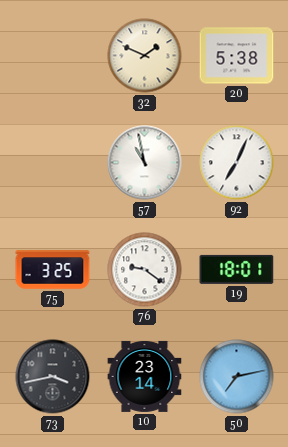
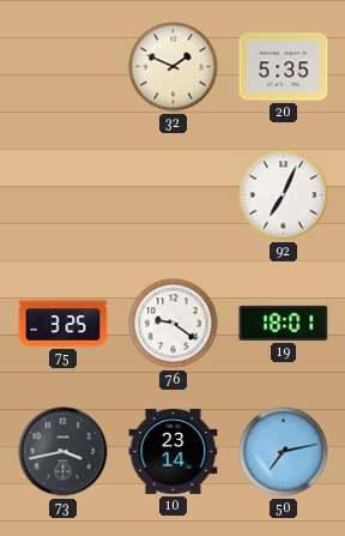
20: 5:38 -> 5:35
57: 10:58 -> none
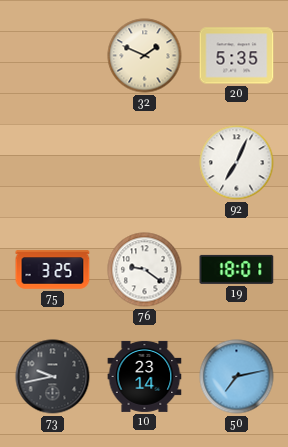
73: 3:43 -> 9:43
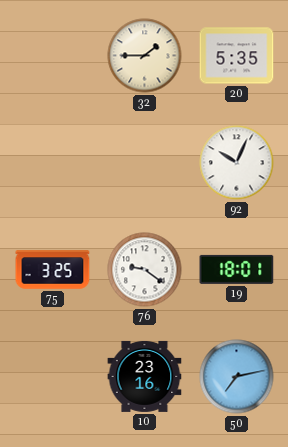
32: 1:49 -> 1:45
92: 7:04 -> 10:04
73: 9:43 -> none
10: 23:14 -> 23:16
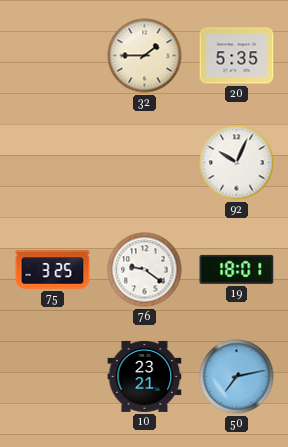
10: 23:16 -> 23:21
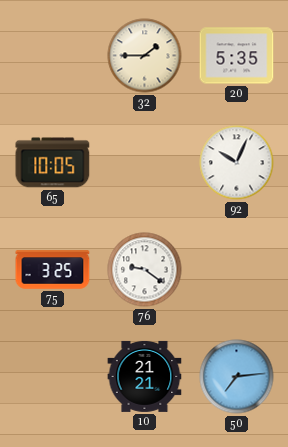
65: none -> 10:05
19: 18:01 -> none
10: 23:21 -> 21:21
50: 7:13 -> 7:14
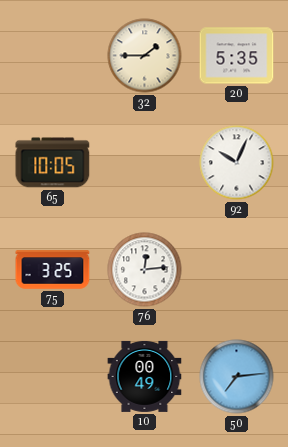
76: 9:21 -> 12:14
10: 21:21 -> 00:49
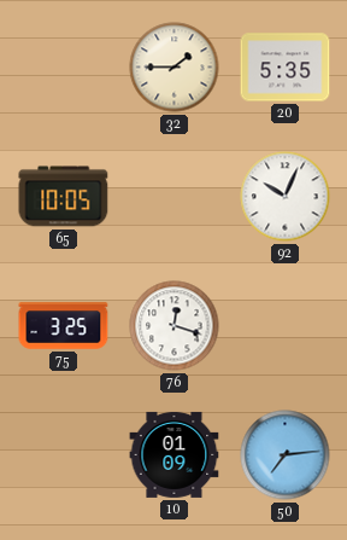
76: 12:14 -> 12:18
10: 00:49 -> 01:09
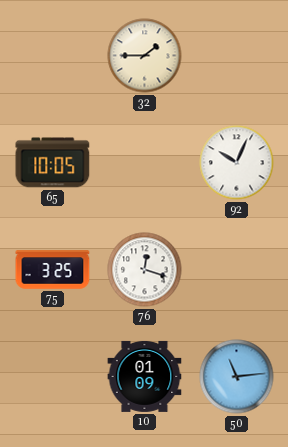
20: 5:35 -> none
50: 7:14 -> 11:14
